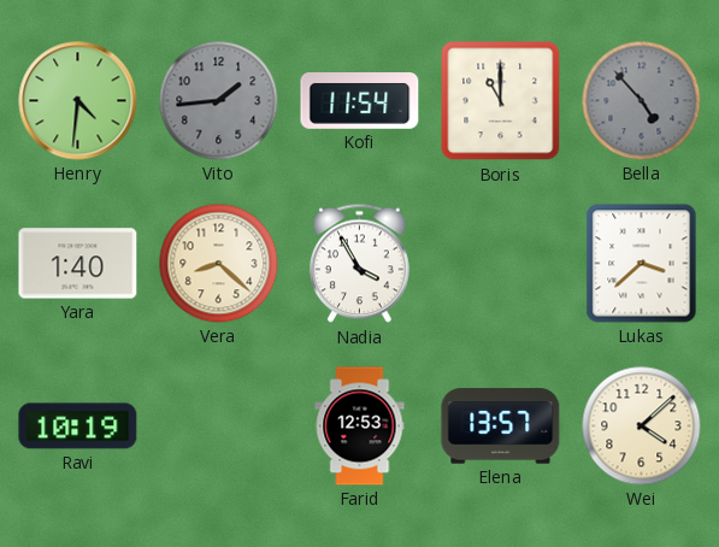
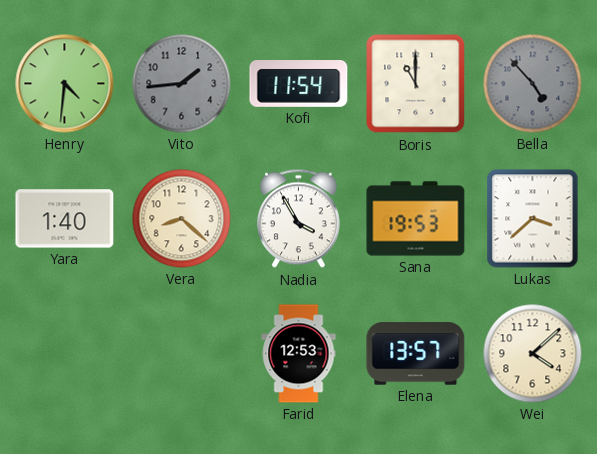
Sana: none -> 19:53
Ravi: 10:19 -> none
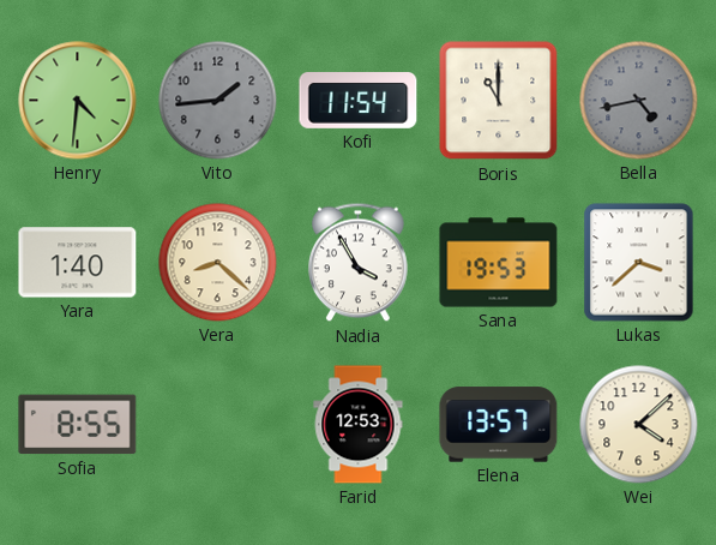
Bella: 4:53 -> 4:43
Sofia: none -> 8:55
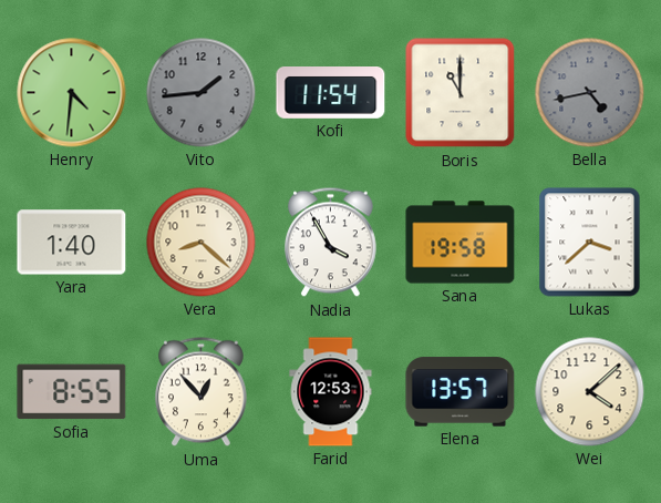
Sana: 19:53 -> 19:58
Uma: none -> 12:53
